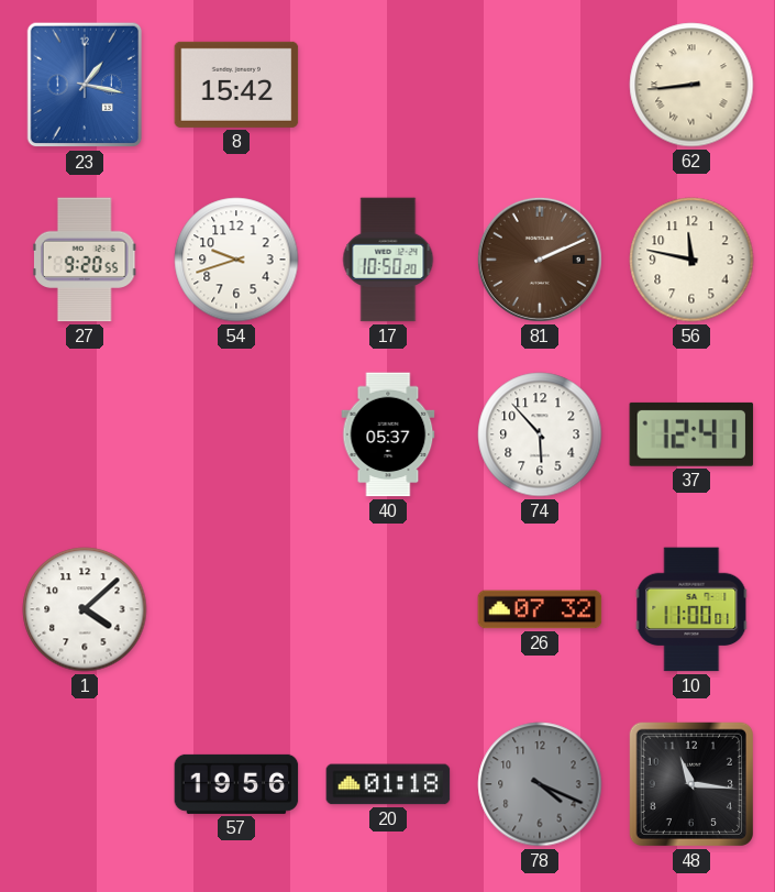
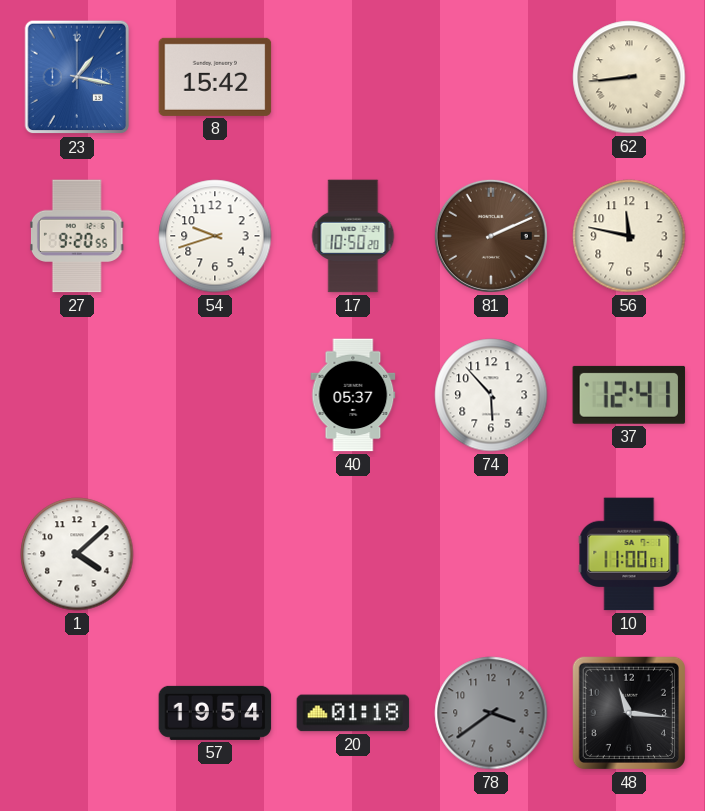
26: 07:32 -> none
57: 19:56 -> 19:54
78: 4:19 -> 3:39
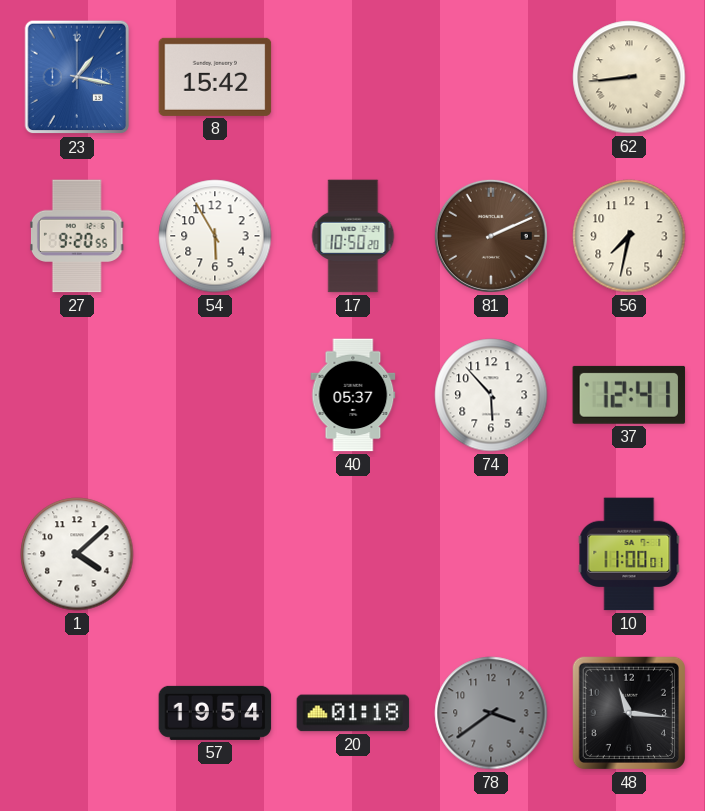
54: 9:42 -> 5:55
56: 11:47 -> 7:32
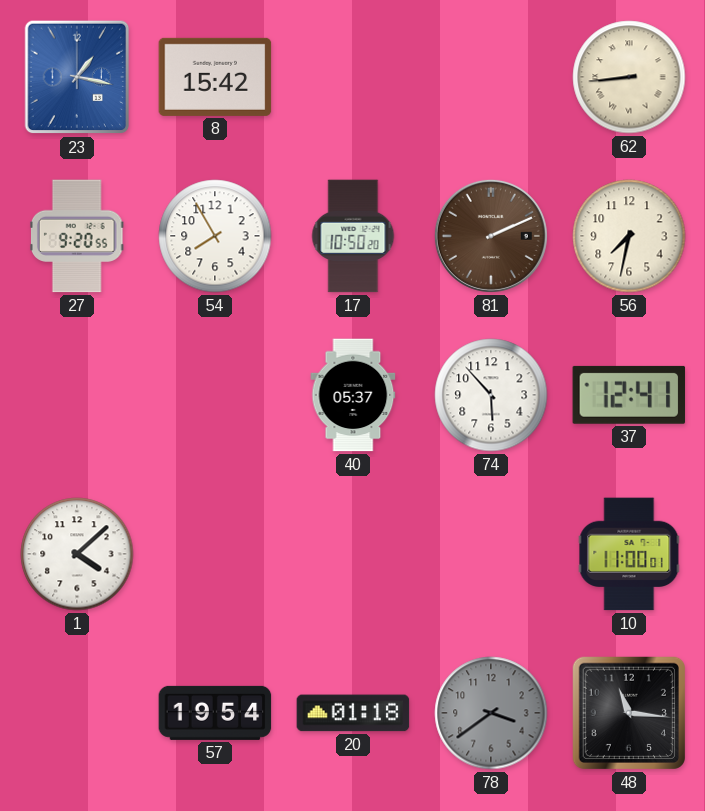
54: 5:55 -> 7:55
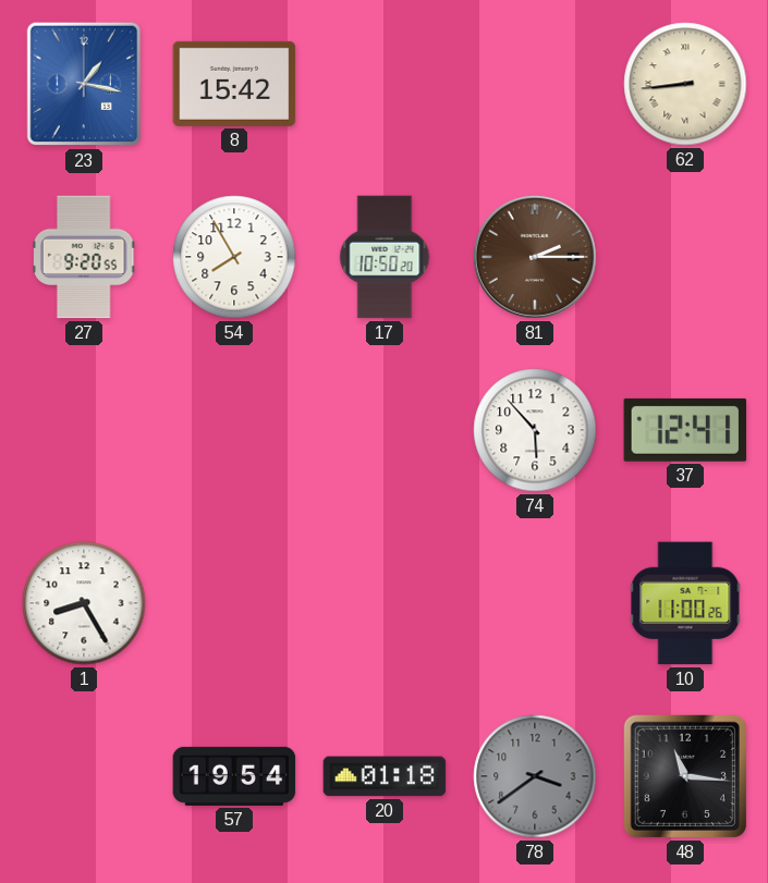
81: 2:11 -> 2:15
56: 7:32 -> none
40: 05:37 -> none
1: 4:08 -> 8:25
10: 11:00:01 -> 11:00:26
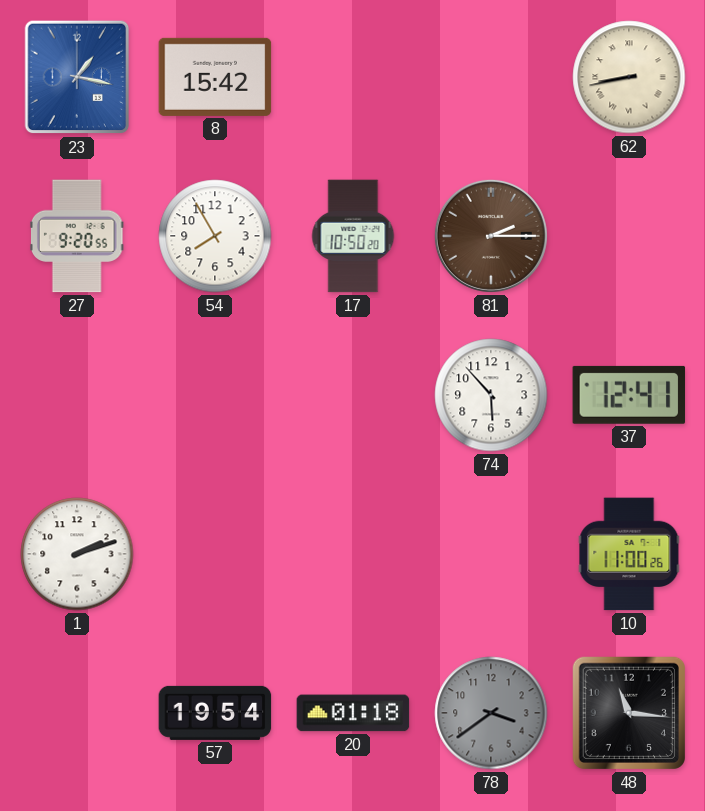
62: 8:44 -> 8:43
1: 8:25 -> 2:12
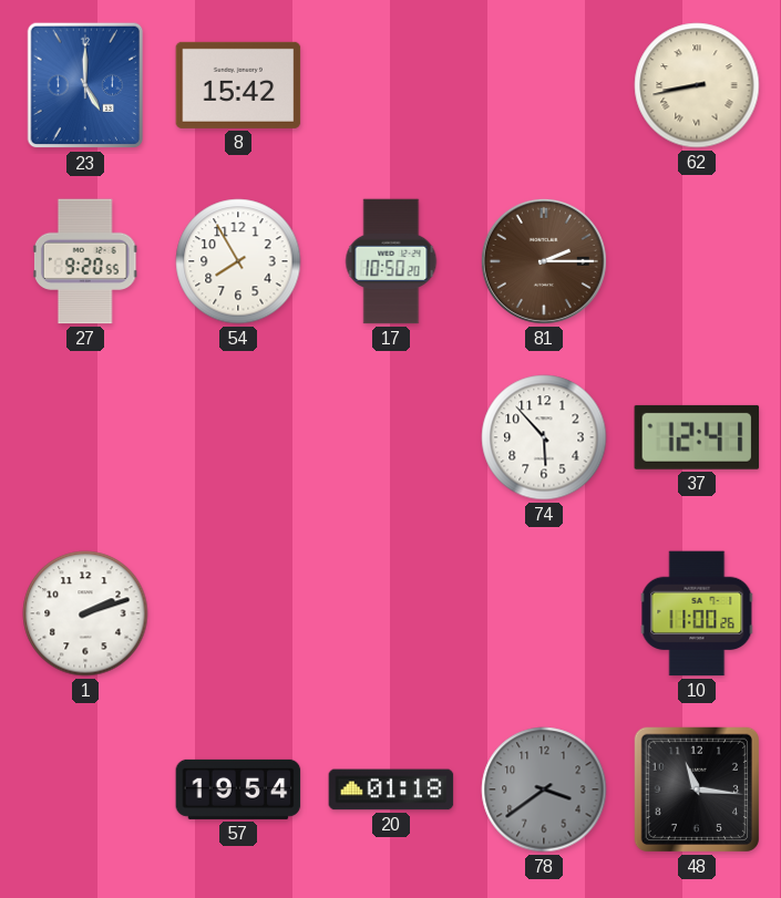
23: 1:17 -> 5:00
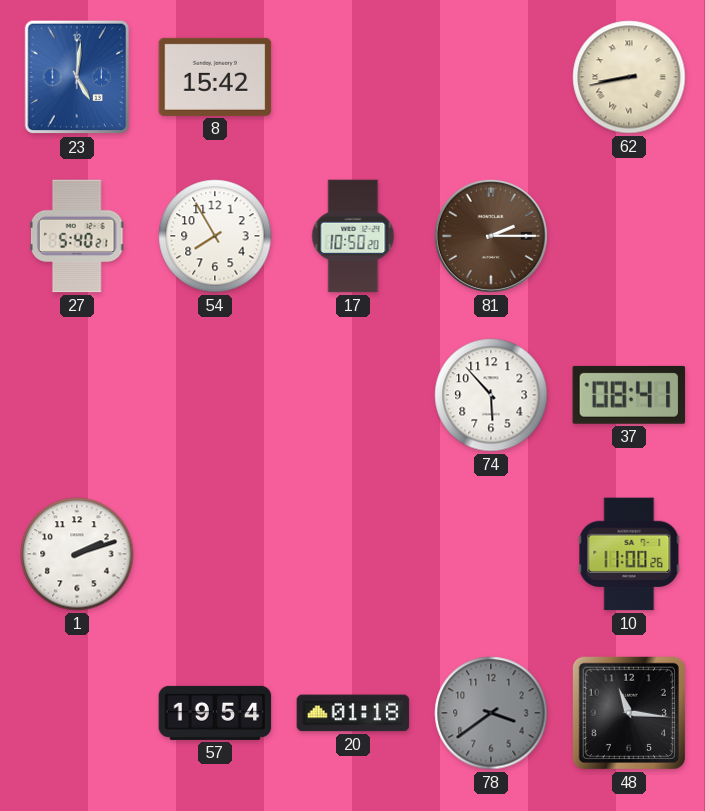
23: 5:00 -> 5:01
27: 9:20 -> 5:40
37: 12:41 -> 08:41
